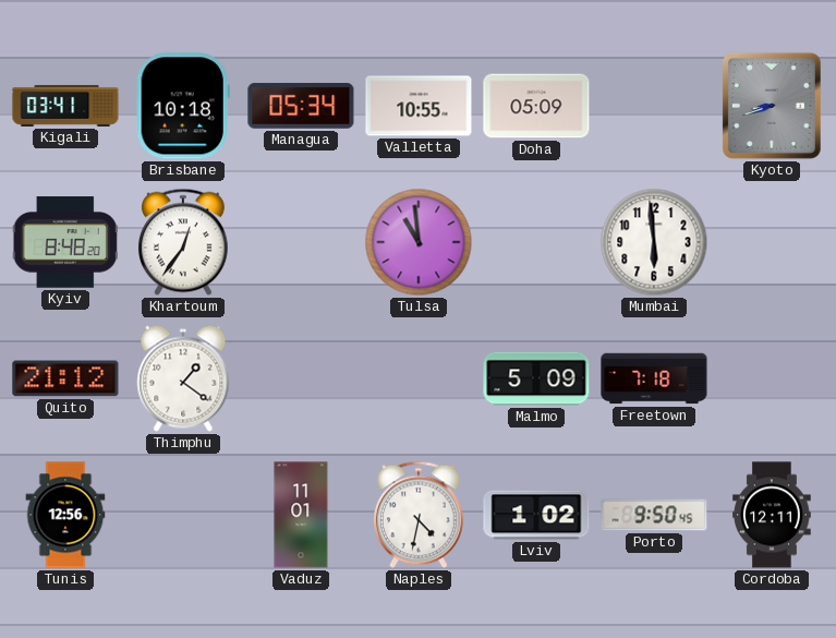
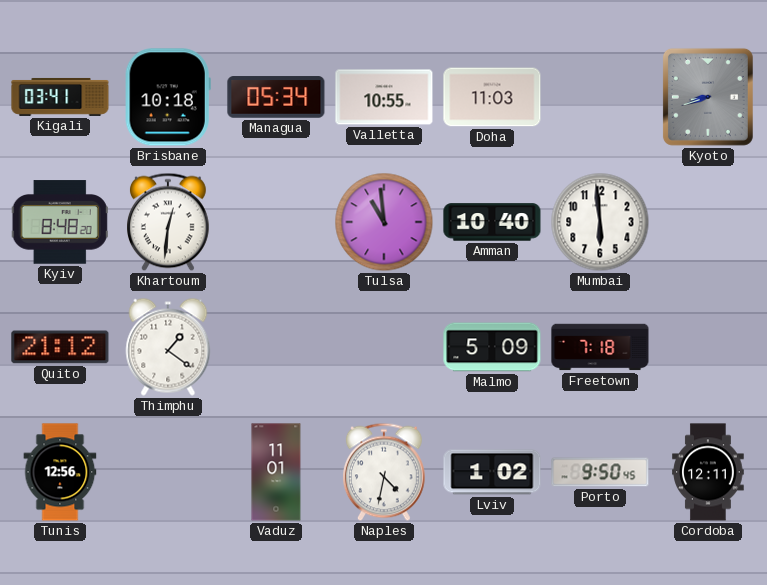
Doha: 05:09 -> 11:03
Khartoum: 12:36 -> 12:31
Amman: none -> 10:40
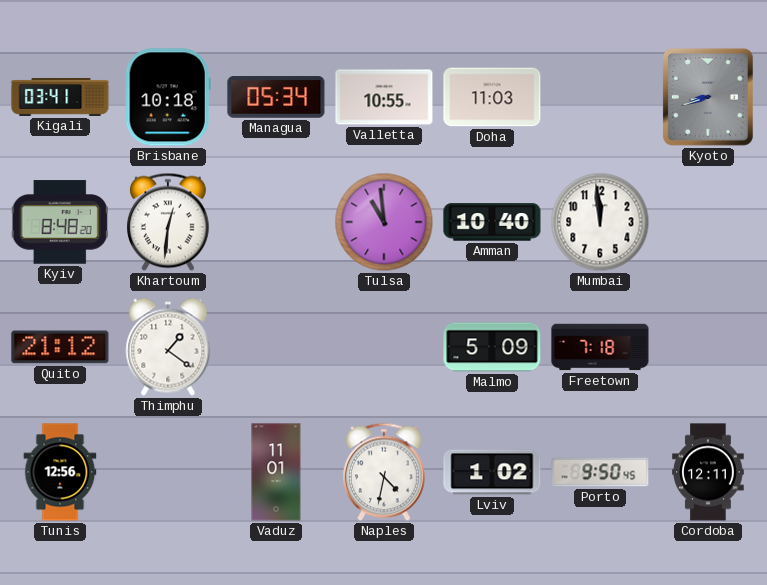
Mumbai: 5:59 -> 11:59
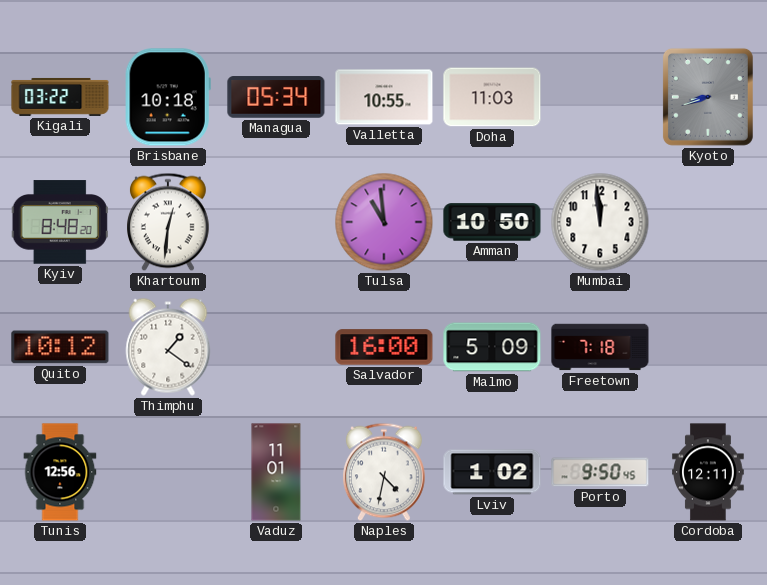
Kigali: 03:41 -> 03:22
Amman: 10:40 -> 10:50
Quito: 21:12 -> 10:12
Salvador: none -> 16:00
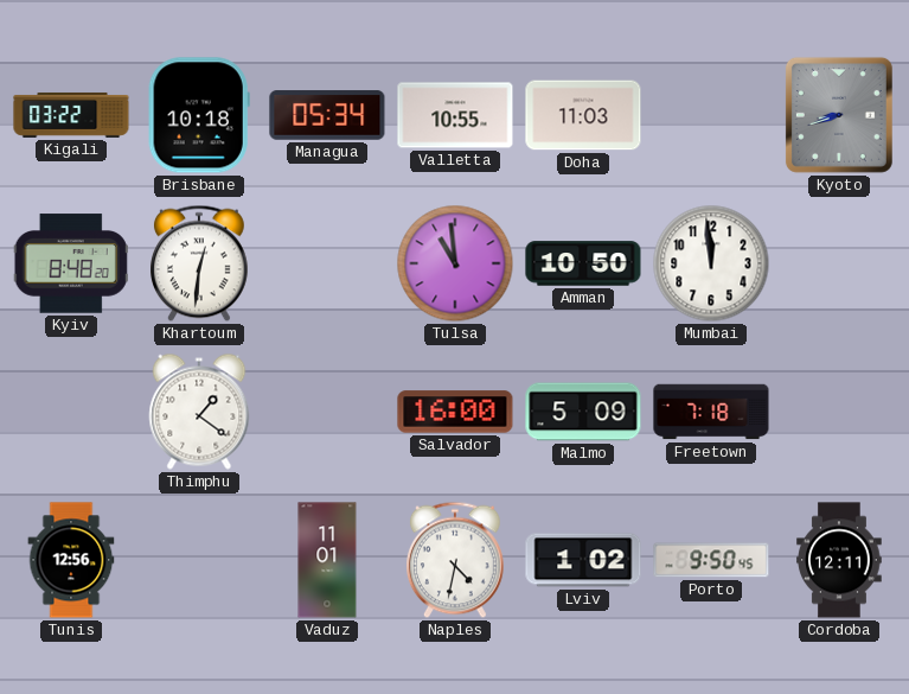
Quito: 10:12 -> none
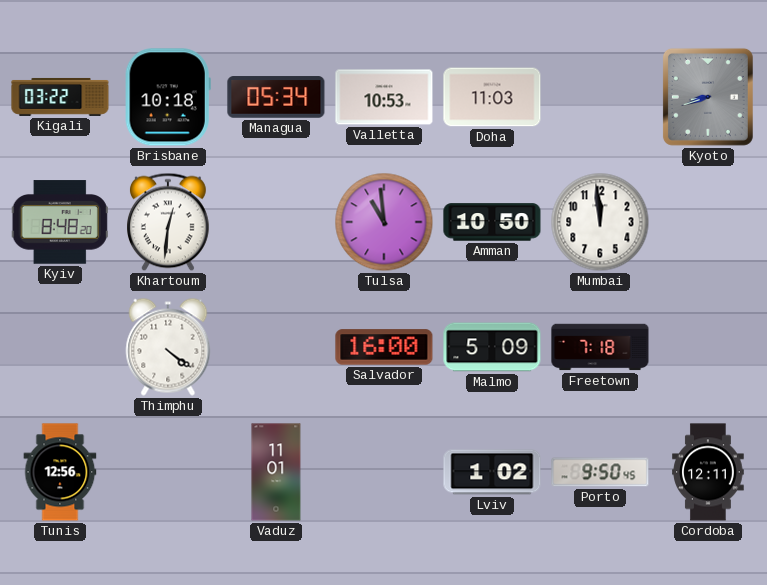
Valletta: 10:55 -> 10:53
Thimphu: 1:21 -> 4:21
Naples: 4:32 -> none
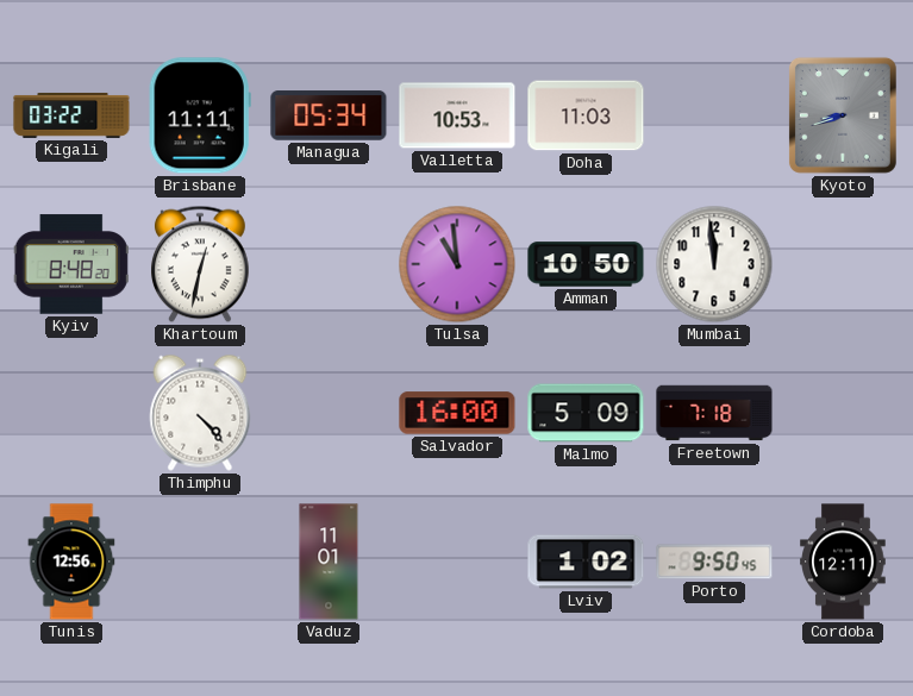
Brisbane: 10:18 -> 11:11
Khartoum: 12:31 -> 12:32
Thimphu: 4:21 -> 4:23
